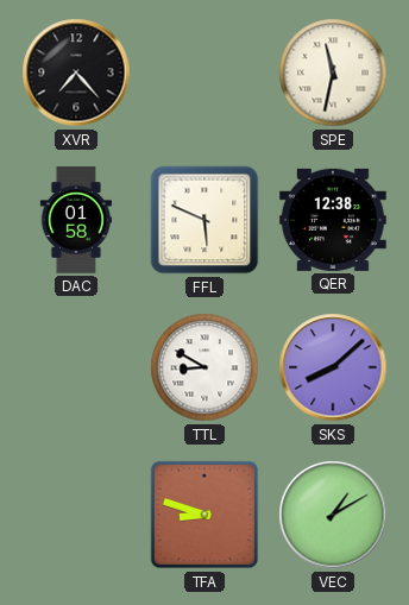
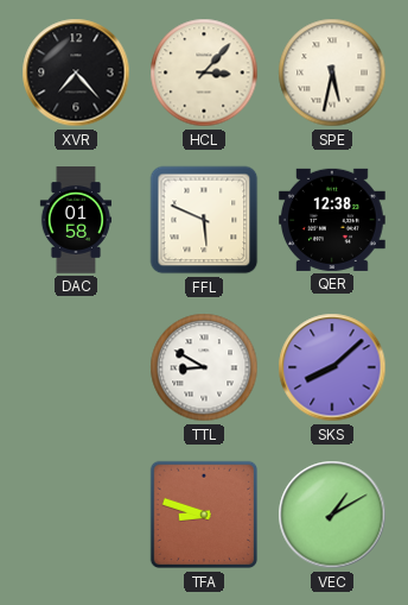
HCL: none -> 3:07
SPE: 11:32 -> 5:32
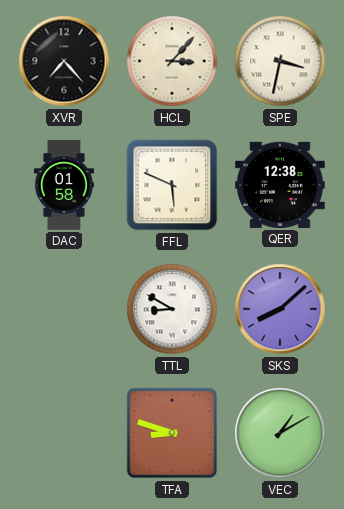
SPE: 5:32 -> 3:32
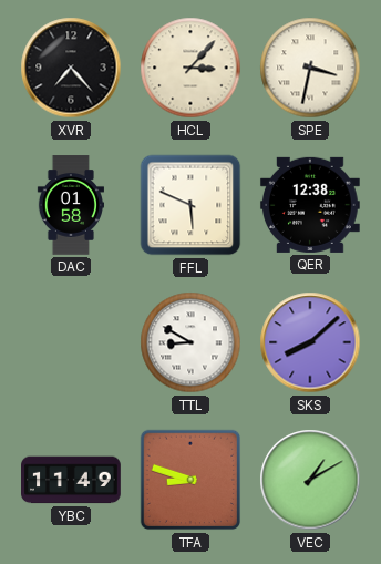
YBC: none -> 11:49
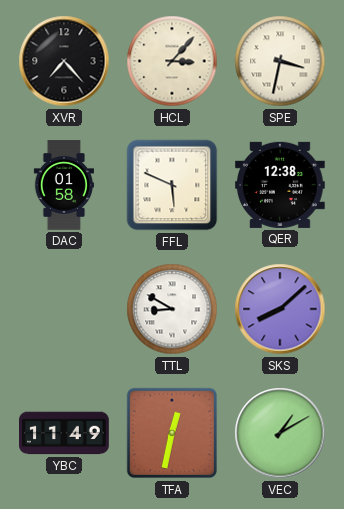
TFA: 8:48 -> 12:32
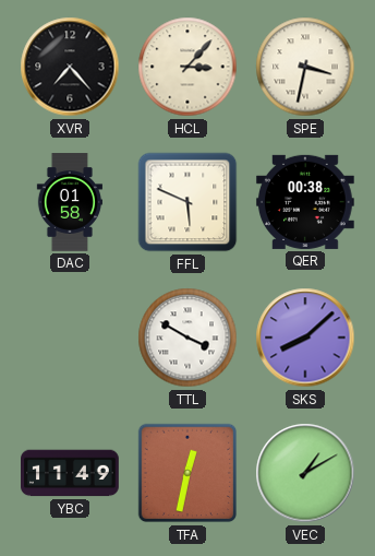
QER: 12:38 -> 00:38
TTL: 8:50 -> 3:50
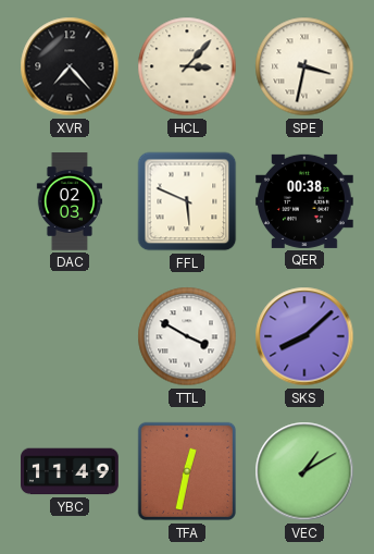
DAC: 01:58 -> 02:03
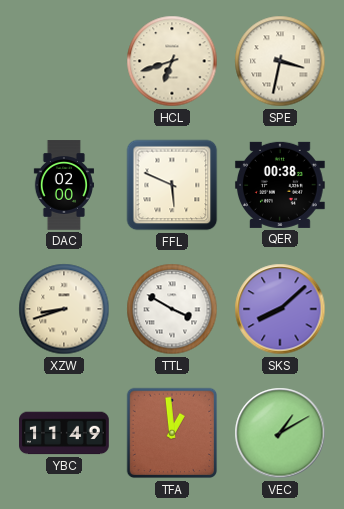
XVR: 7:23 -> none
HCL: 3:07 -> 6:42
DAC: 02:03 -> 02:00
XZW: none -> 8:42
TFA: 12:32 -> 12:59
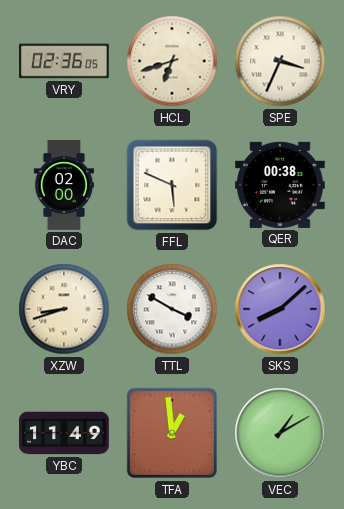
VRY: none -> 02:36
SPE: 3:32 -> 3:34
